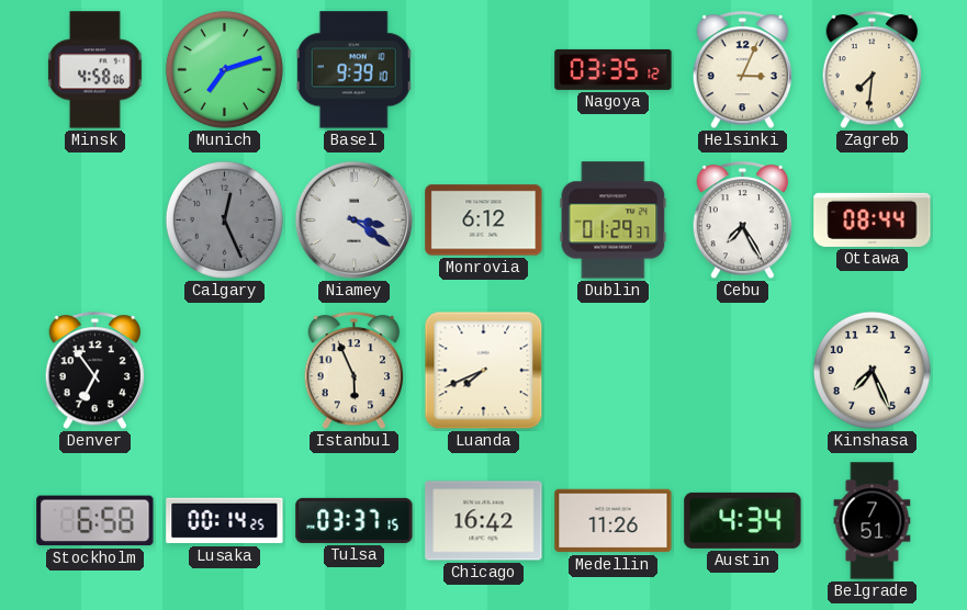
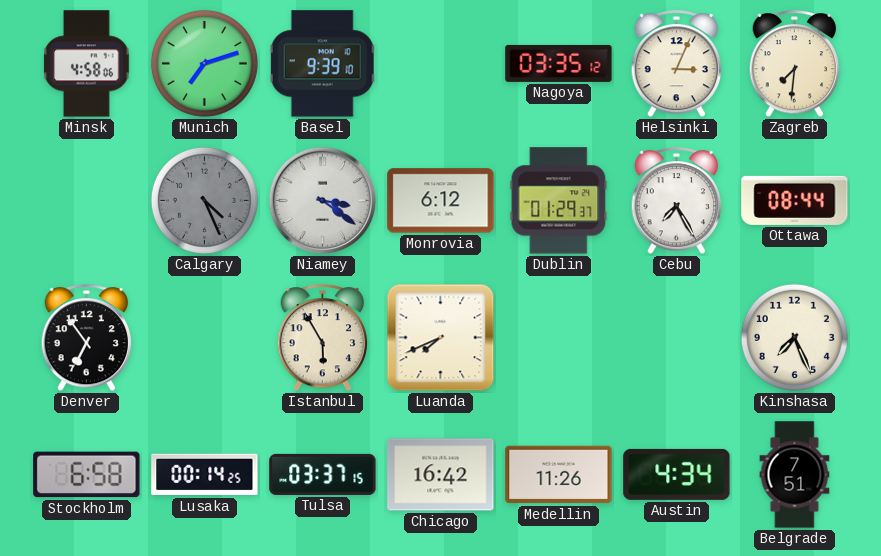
Calgary: 12:26 -> 4:26
Istanbul: 5:56 -> 5:55
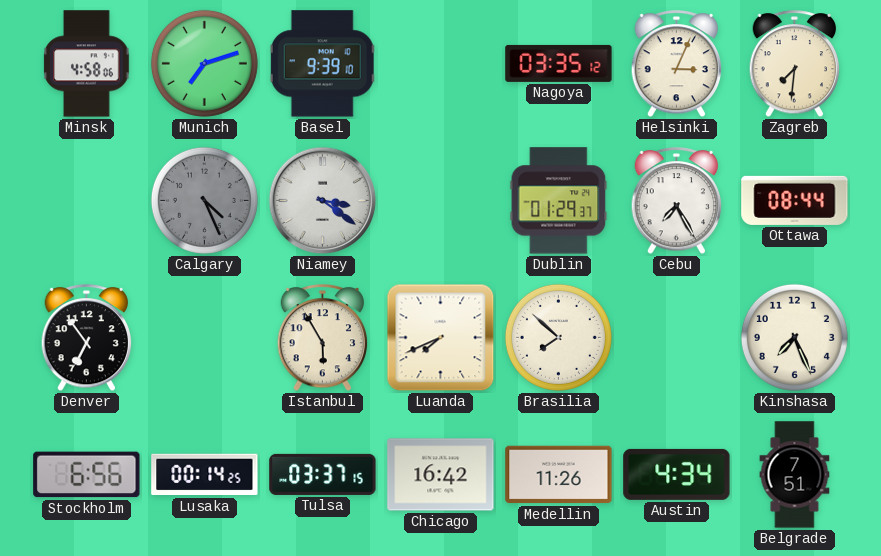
Monrovia: 6:12 -> none
Brasilia: none -> 7:52
Stockholm: 6:58 -> 6:56
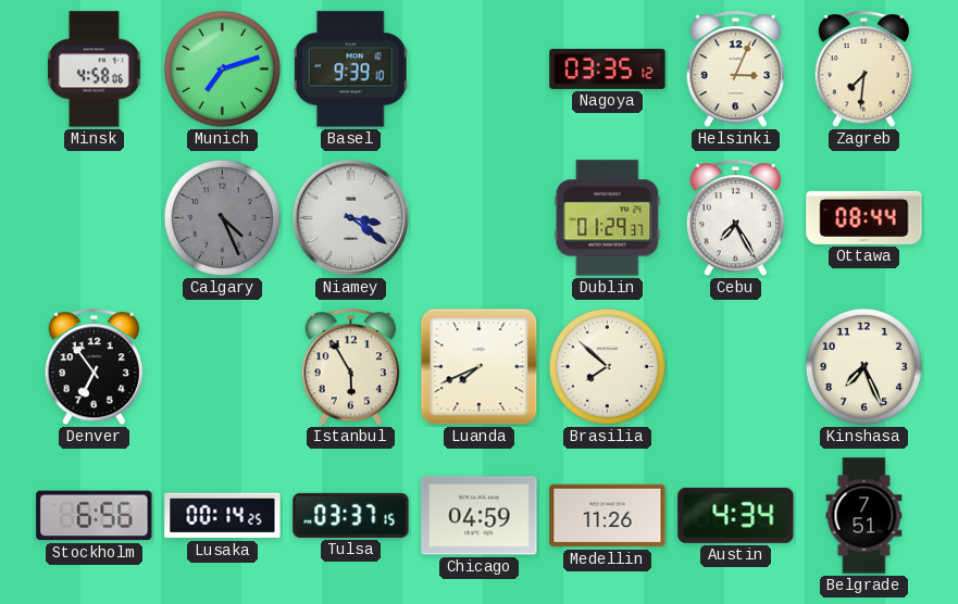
Chicago: 16:42 -> 04:59
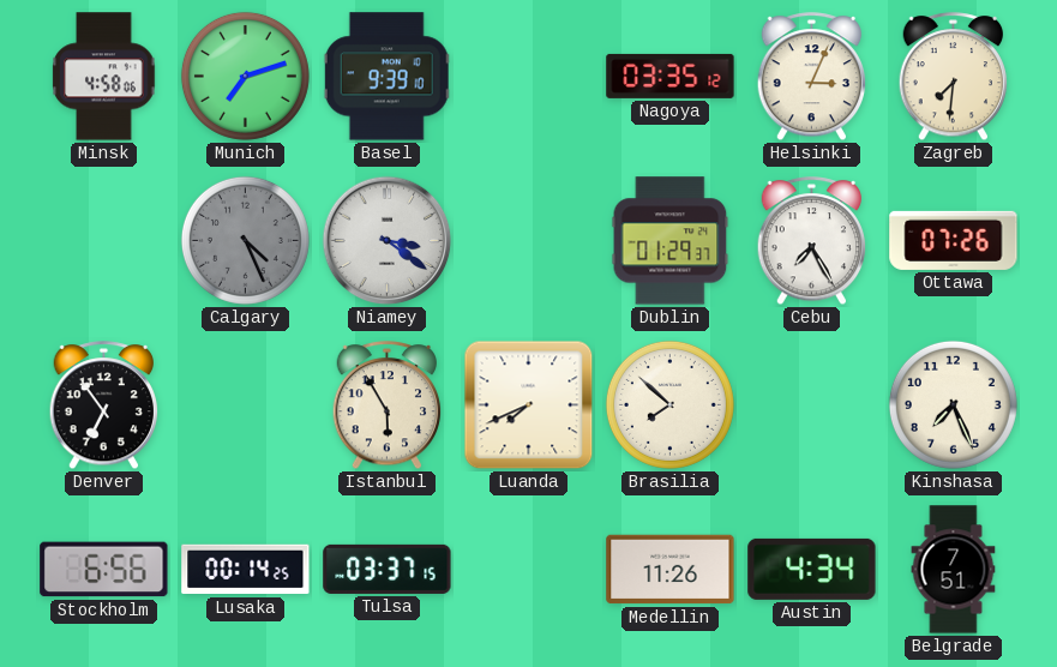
Ottawa: 08:44 -> 07:26
Chicago: 04:59 -> none
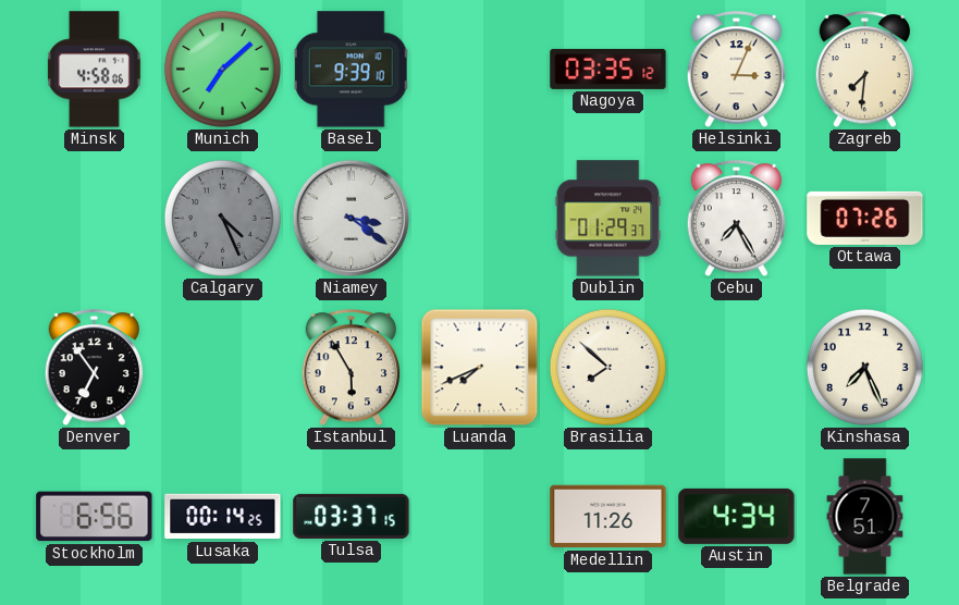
Munich: 7:12 -> 7:08
